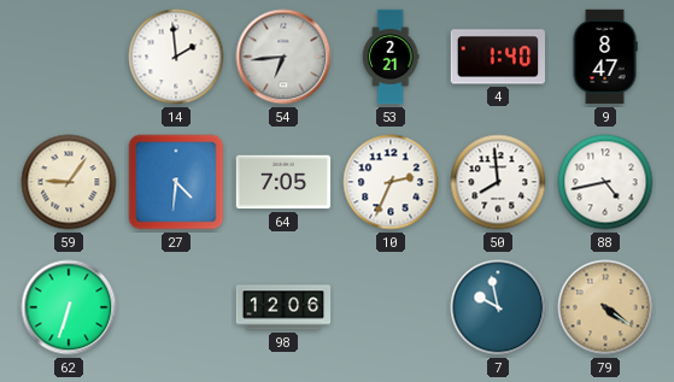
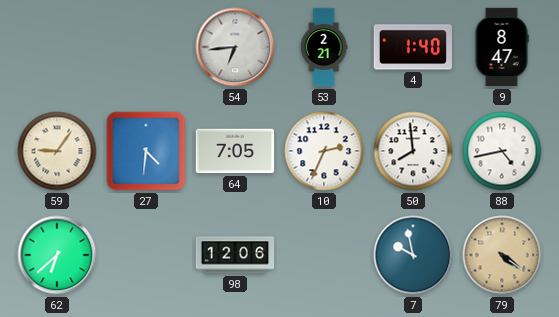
14: 1:59 -> none
62: 6:33 -> 6:38
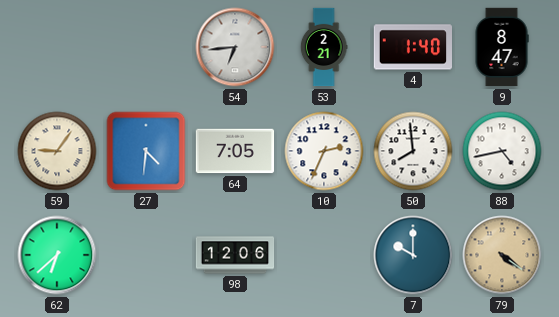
7: 9:58 -> 10:00
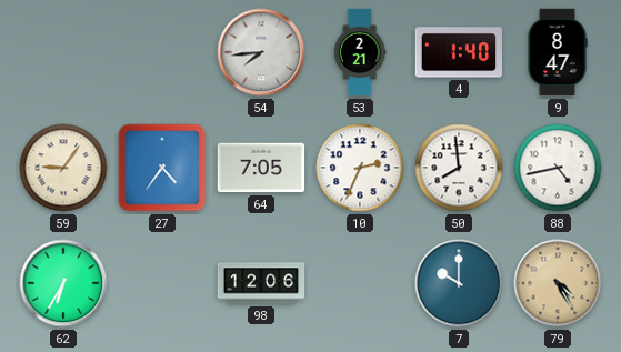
54: 6:44 -> 7:44
27: 4:31 -> 4:36
62: 6:38 -> 6:35
79: 4:21 -> 4:25
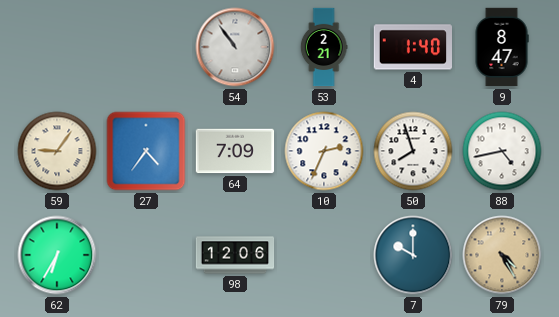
54: 7:44 -> 10:54
64: 7:05 -> 7:09
50: 7:59 -> 7:57
